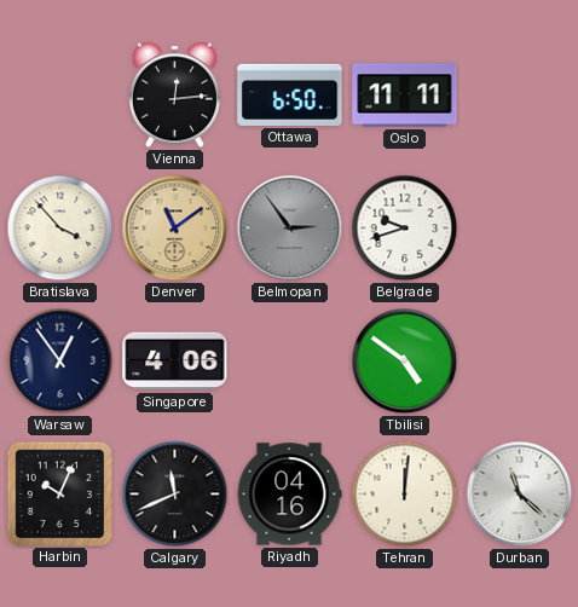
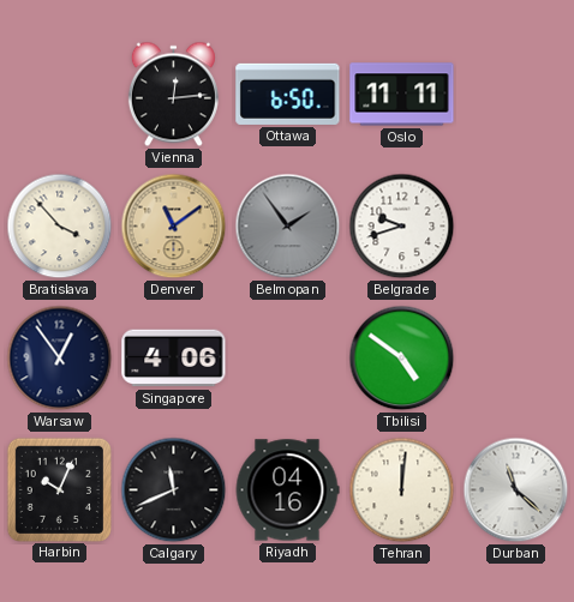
Belmopan: 2:54 -> 1:54
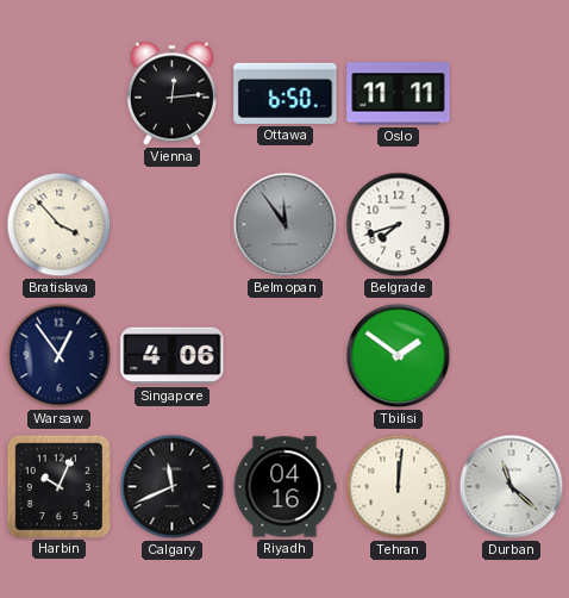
Denver: 11:09 -> none
Belmopan: 1:54 -> 11:54
Belgrade: 9:42 -> 7:42
Tbilisi: 4:51 -> 1:51
